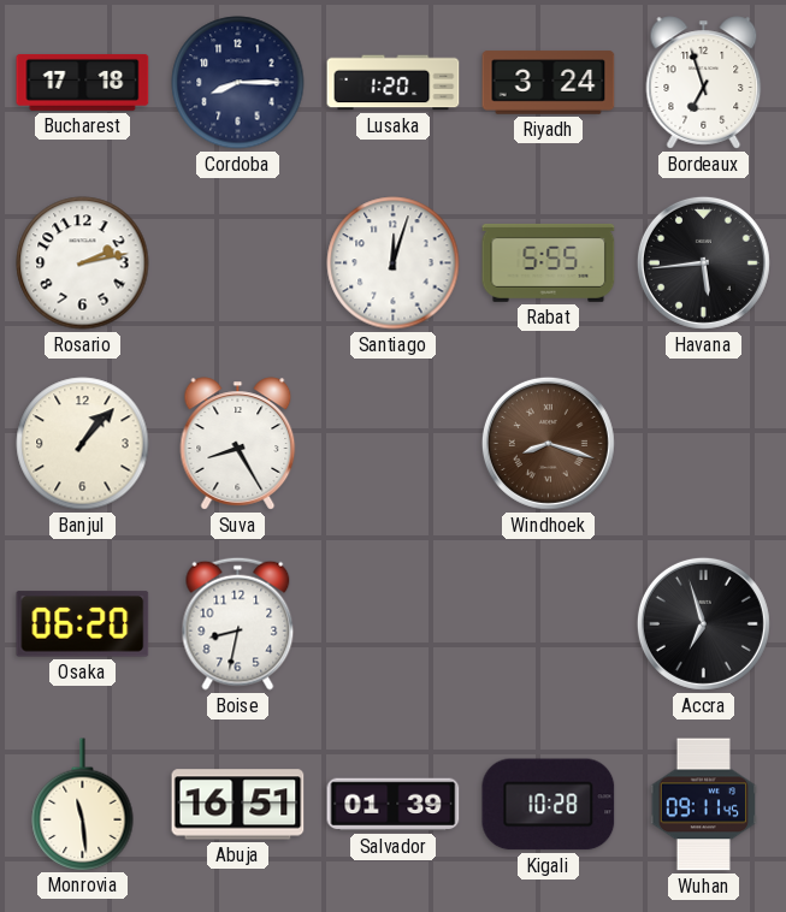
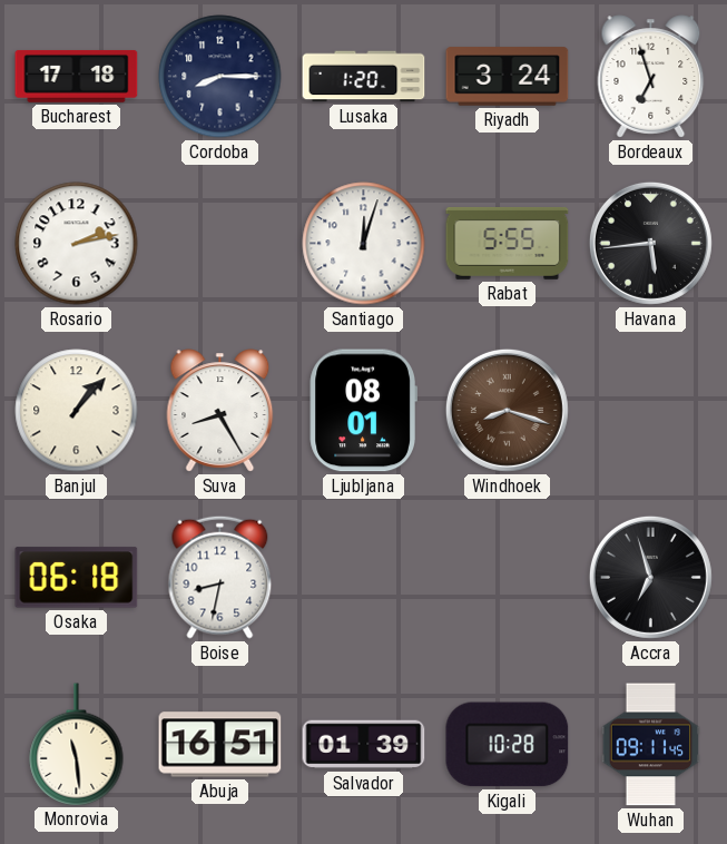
Ljubljana: none -> 08:01
Osaka: 06:20 -> 06:18
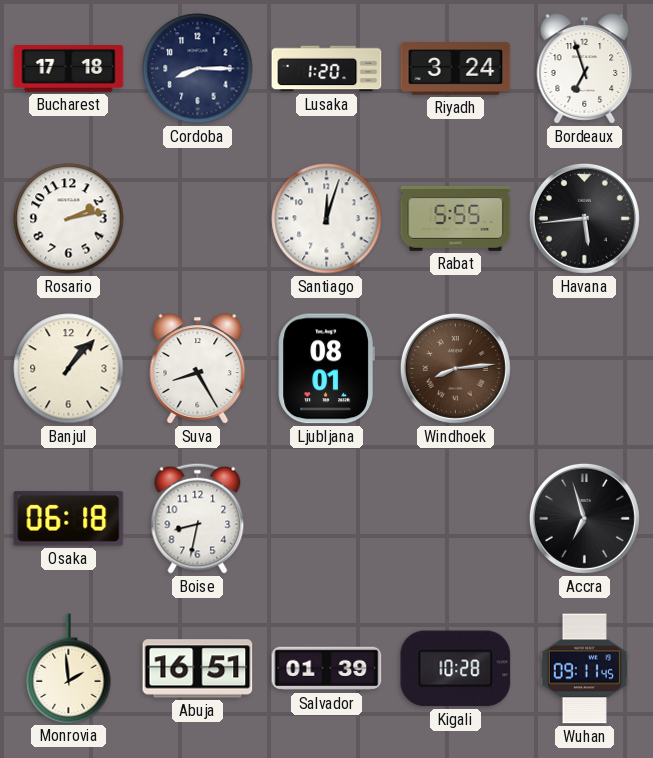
Windhoek: 8:18 -> 8:14
Monrovia: 11:29 -> 1:59
